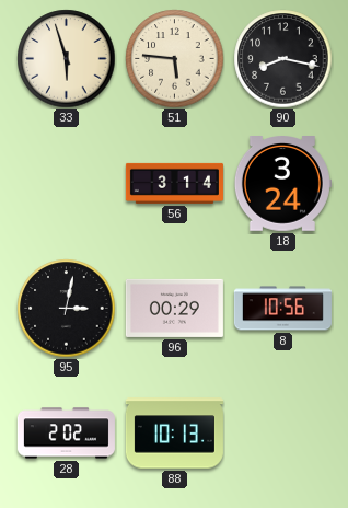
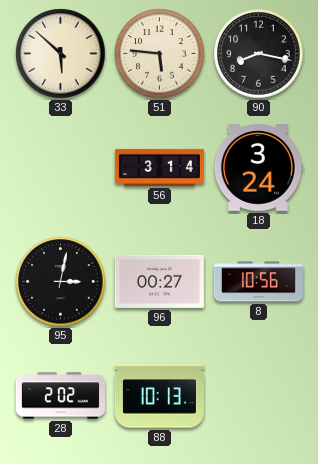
33: 5:57 -> 5:52
96: 00:29 -> 00:27
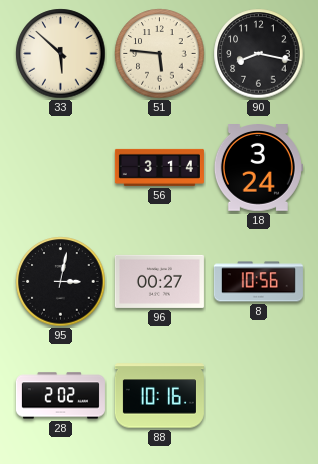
88: 10:13 -> 10:16
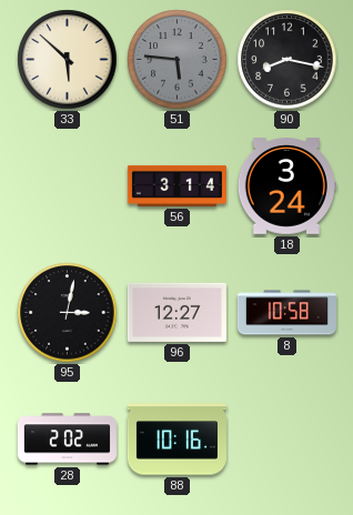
51 dial: cream -> grey
96: 00:27 -> 12:27
8: 10:56 -> 10:58
